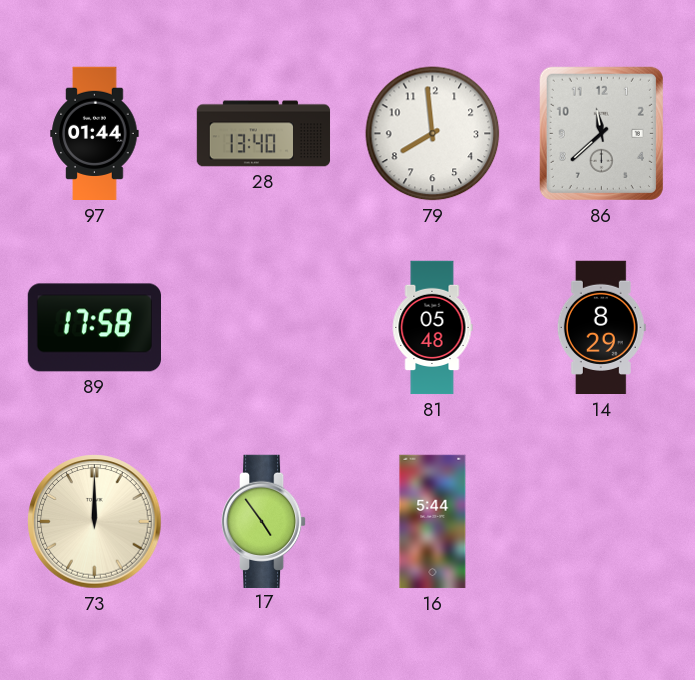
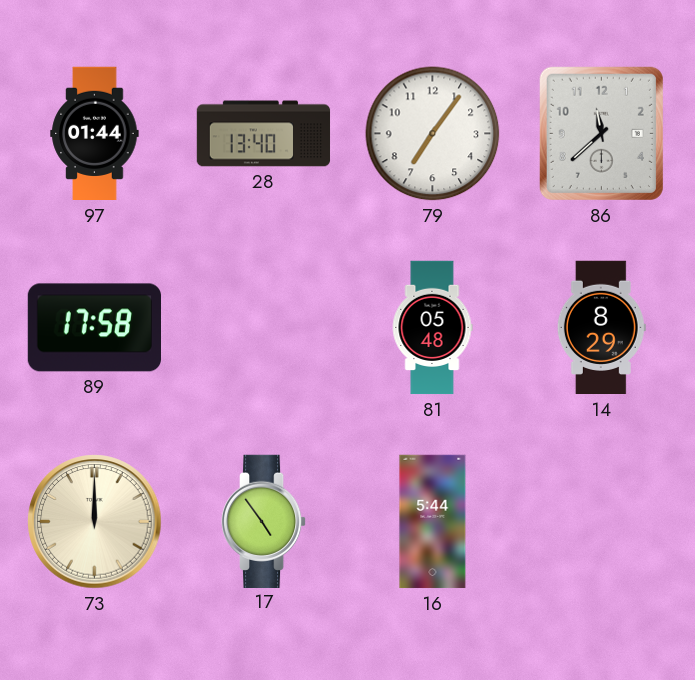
79: 7:59 -> 7:06
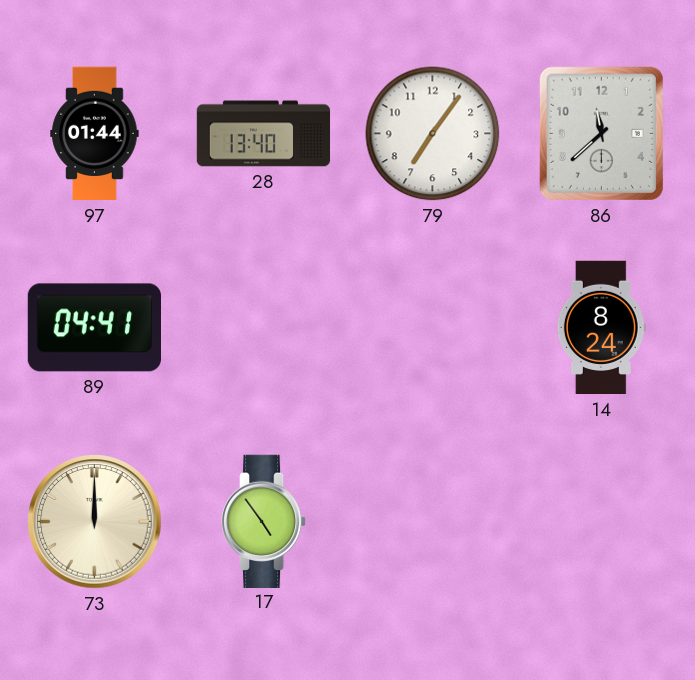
89: 17:58 -> 04:41
81: 05:48 -> none
14: 8:29 -> 8:24
16: 5:44 -> none
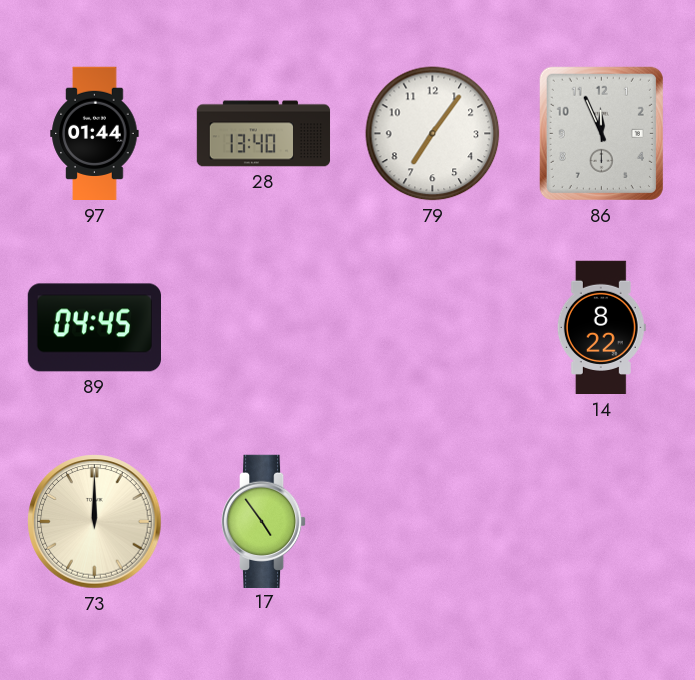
86: 11:38 -> 11:56
89: 04:41 -> 04:45
14: 8:24 -> 8:22
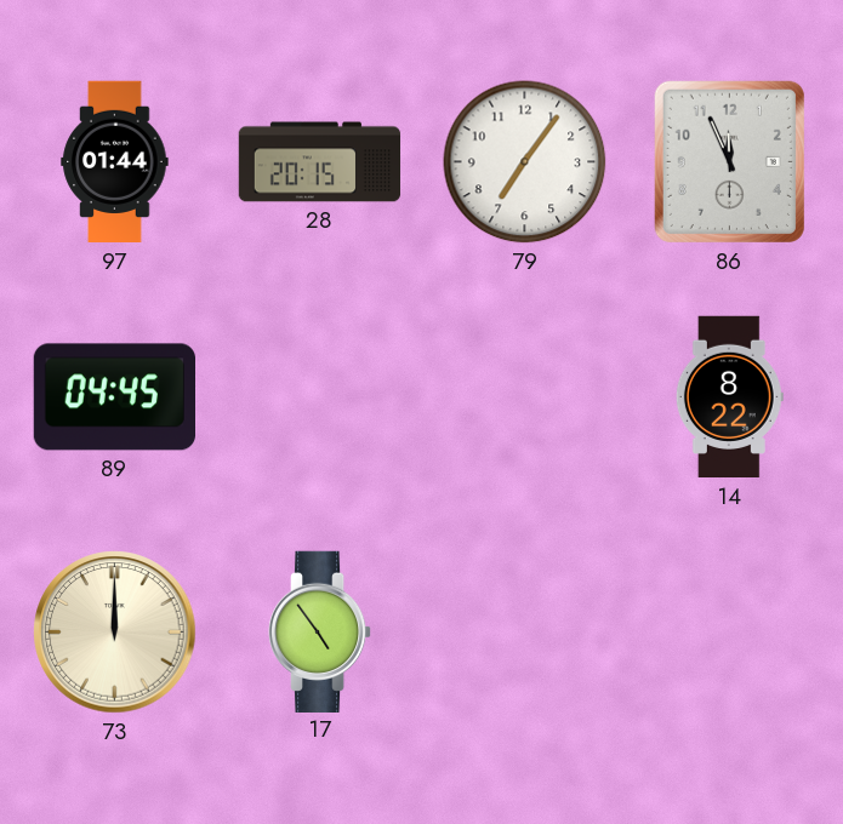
28: 13:40 -> 20:15
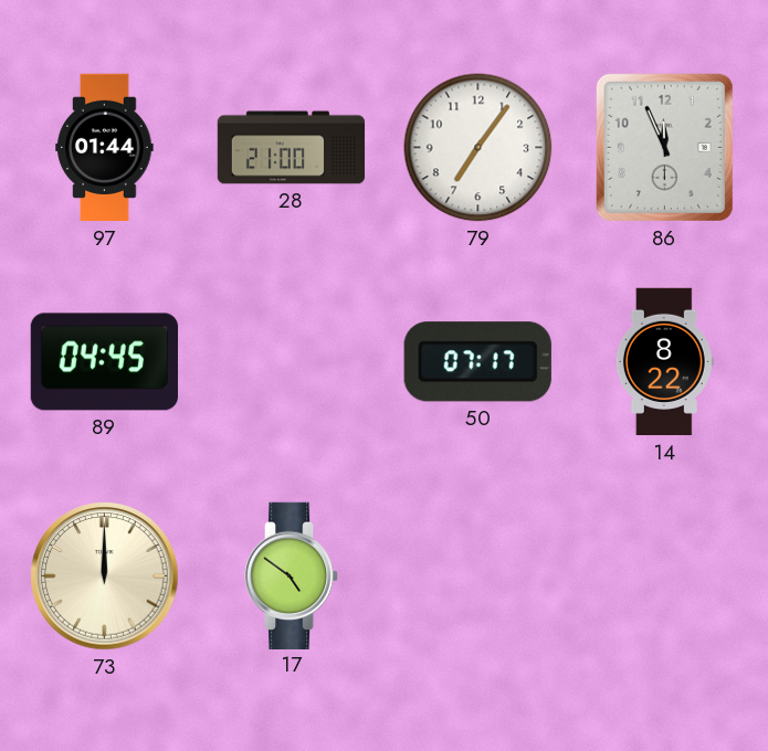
28: 20:15 -> 21:00
50: none -> 07:17
17: 4:54 -> 4:51
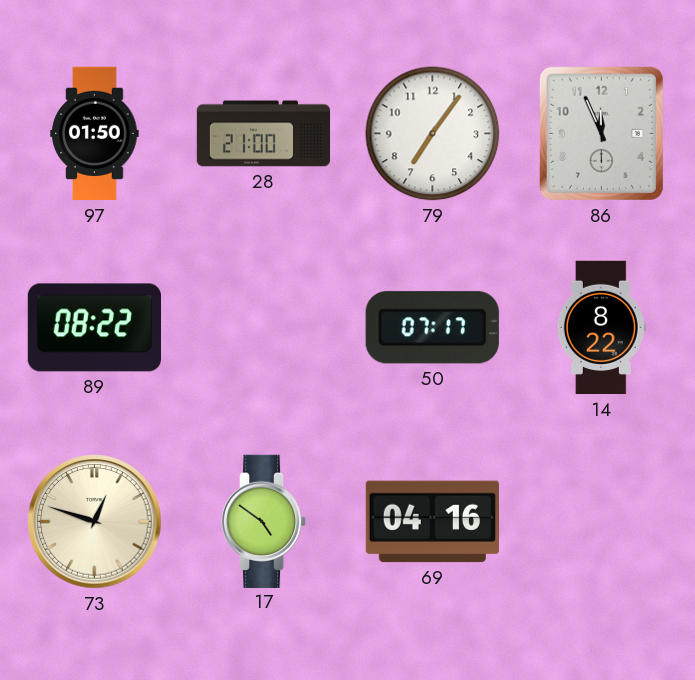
97: 01:44 -> 01:50
89: 04:45 -> 08:22
73: 12:00 -> 12:48
69: none -> 04:16
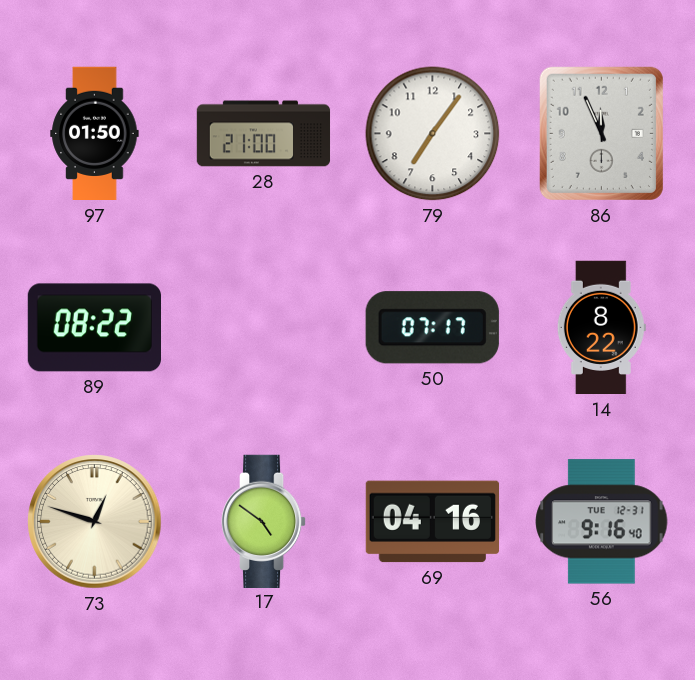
56: none -> 9:16
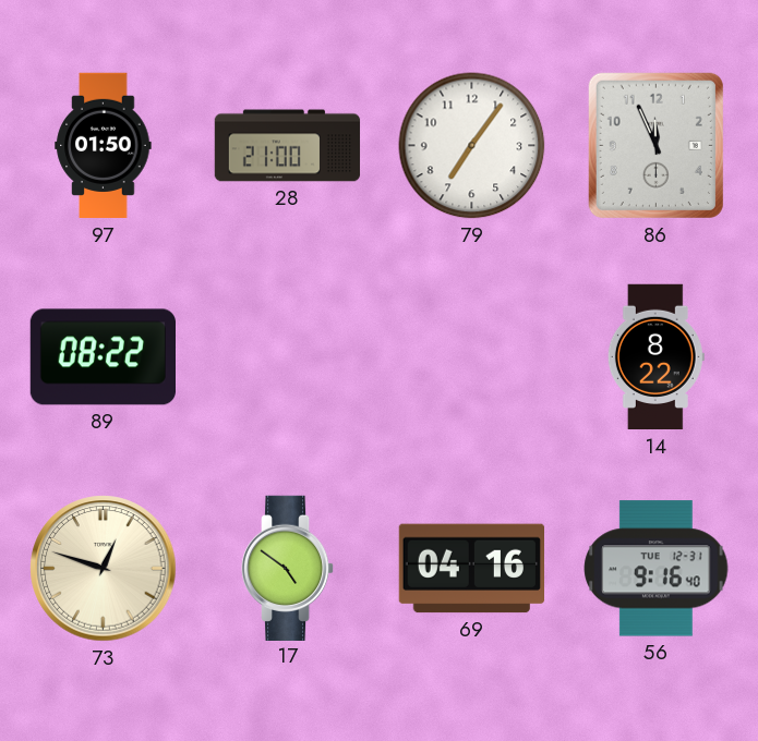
50: 07:17 -> none
